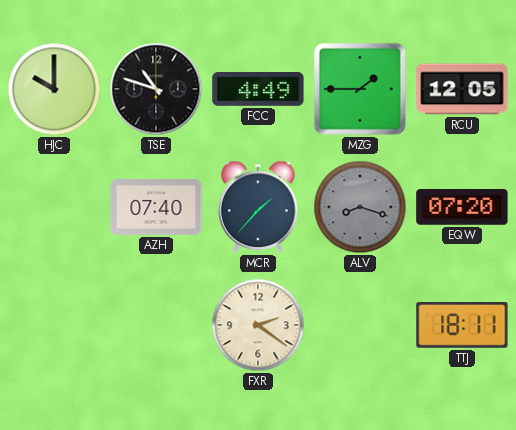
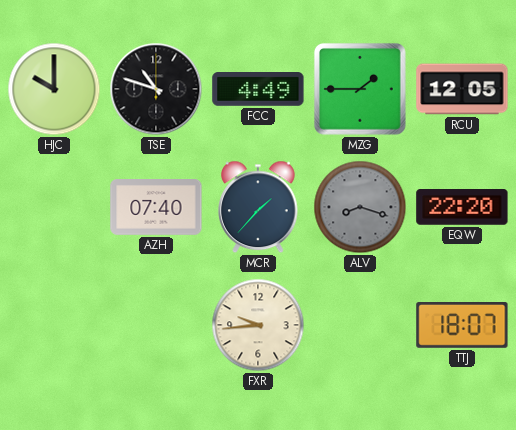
EQW: 07:20 -> 22:20
FXR: 2:21 -> 9:44
TTJ: 18:11 -> 18:07
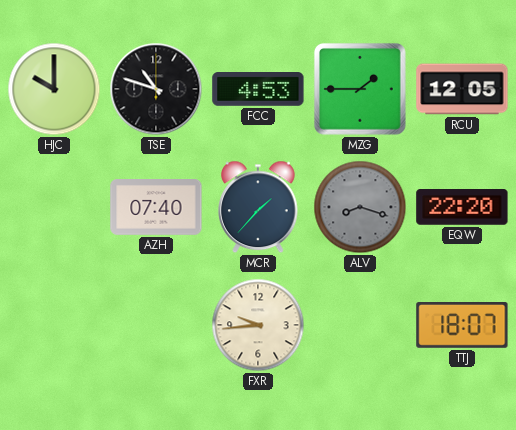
FCC: 4:49 -> 4:53
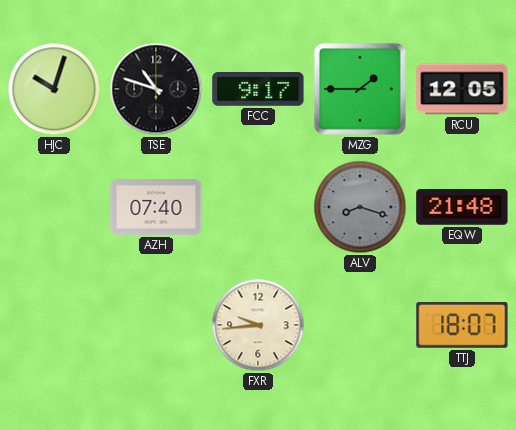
HJC: 10:00 -> 10:03
FCC: 4:53 -> 9:17
MCR: 1:37 -> none
EQW: 22:20 -> 21:48
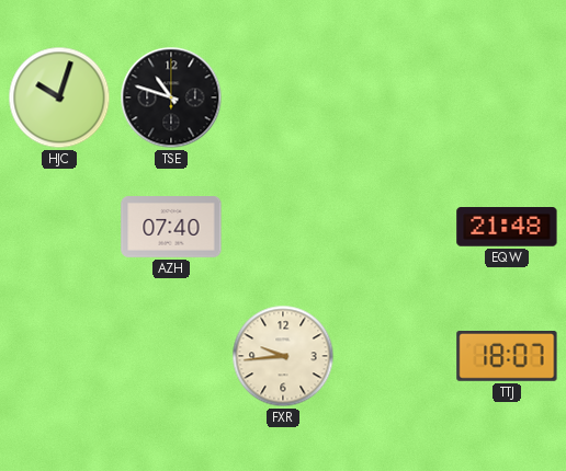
FCC: 9:17 -> none
MZG: 1:45 -> none
RCU: 12:05 -> none
ALV: 8:18 -> none
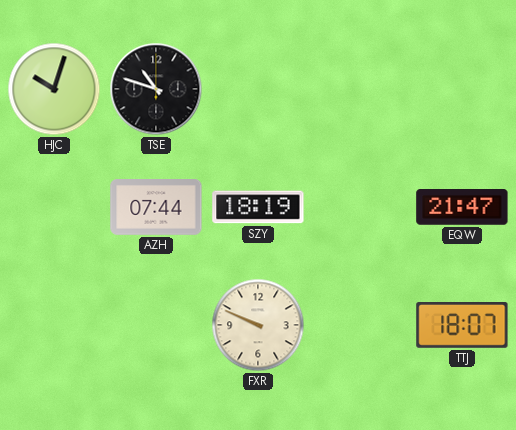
AZH: 07:40 -> 07:44
SZY: none -> 18:19
EQW: 21:48 -> 21:47
FXR: 9:44 -> 9:49
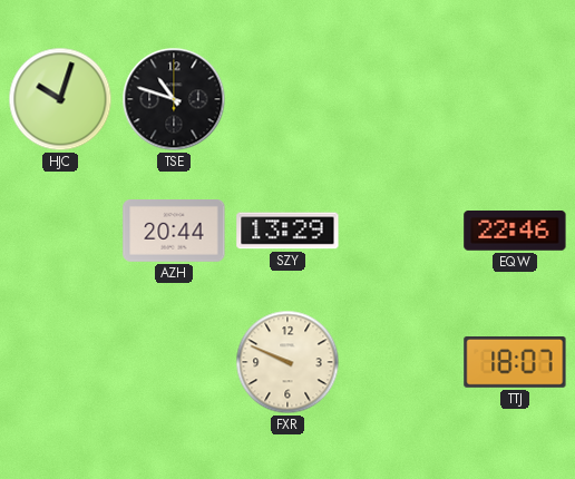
AZH: 07:44 -> 20:44
SZY: 18:19 -> 13:29
EQW: 21:47 -> 22:46
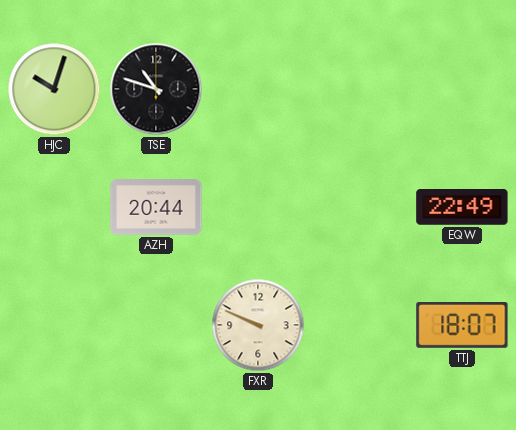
SZY: 13:29 -> none
EQW: 22:46 -> 22:49
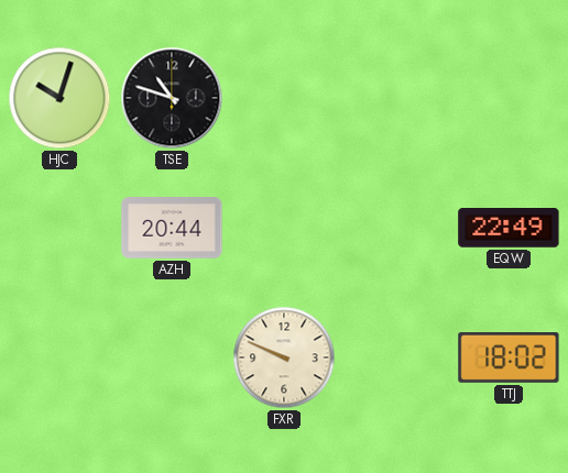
TTJ: 18:07 -> 18:02
